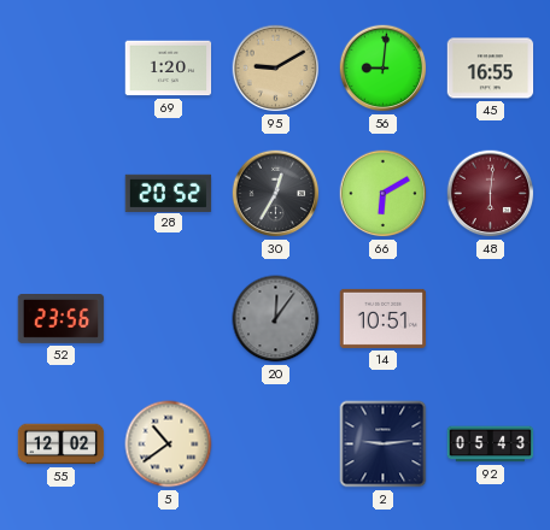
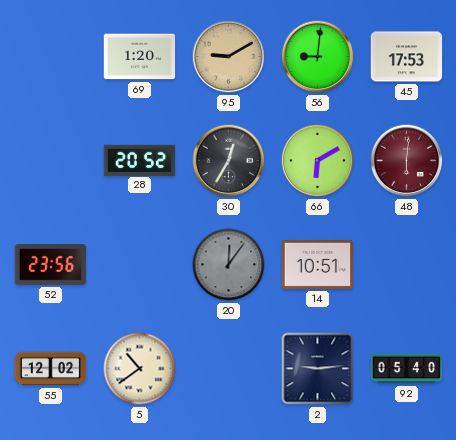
45: 16:55 -> 17:53
92: 05:43 -> 05:40
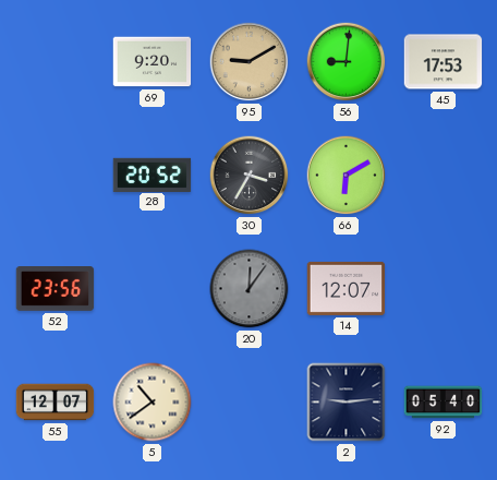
69: 1:20 -> 9:20
30: 12:35 -> 3:35
48: 6:01 -> none
14: 10:51 -> 12:07
55: 12:02 -> 12:07
